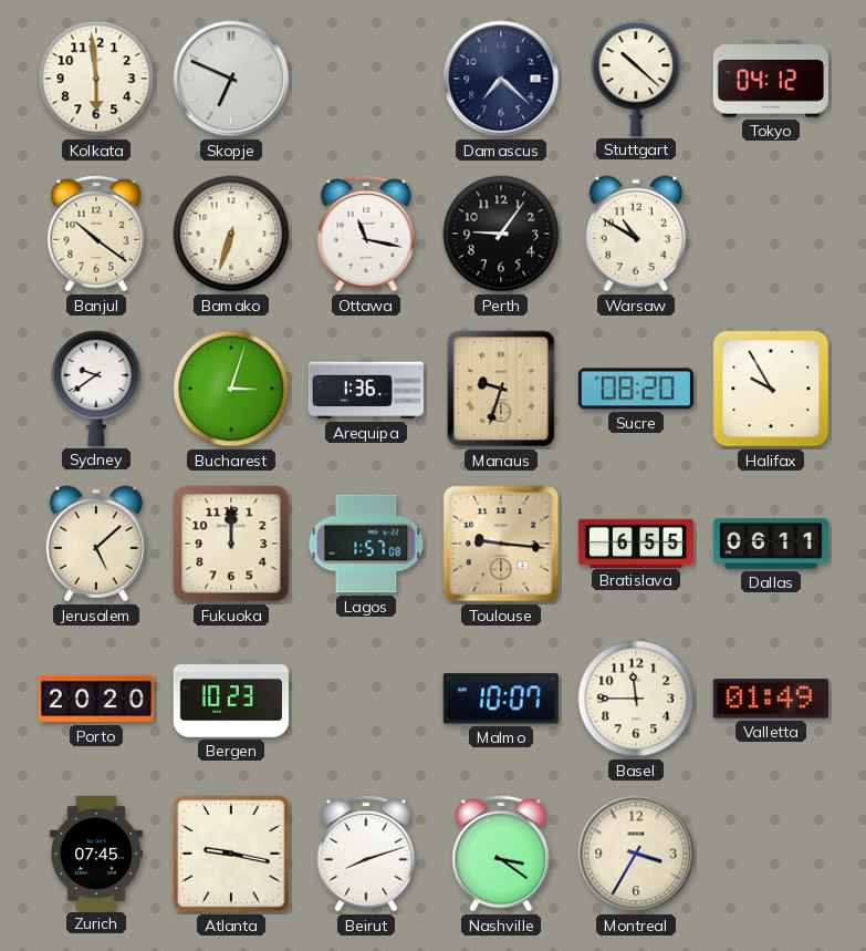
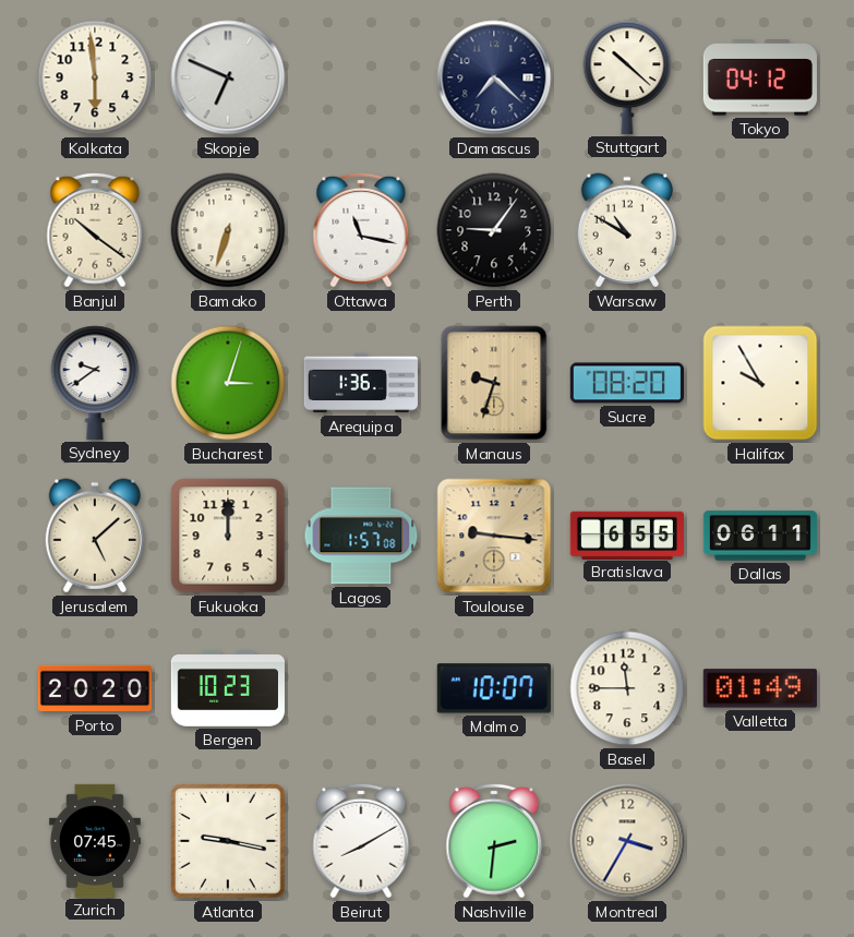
Beirut: 8:12 -> 8:10
Nashville: 3:21 -> 2:31
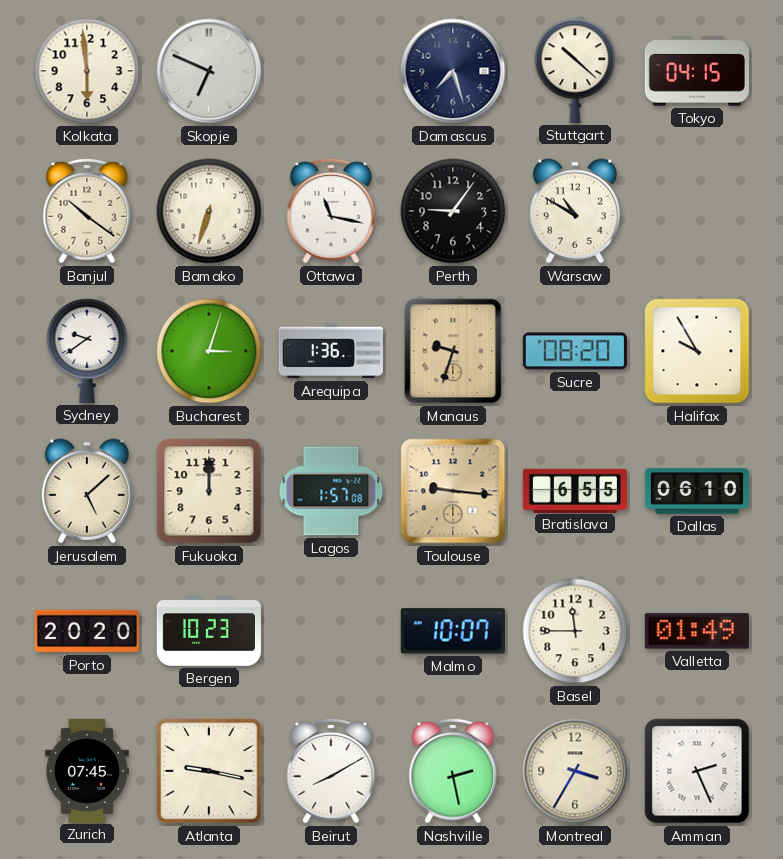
Damascus: 7:22 -> 7:27
Tokyo: 04:12 -> 04:15
Dallas: 06:11 -> 06:10
Nashville: 2:31 -> 2:28
Amman: none -> 2:26
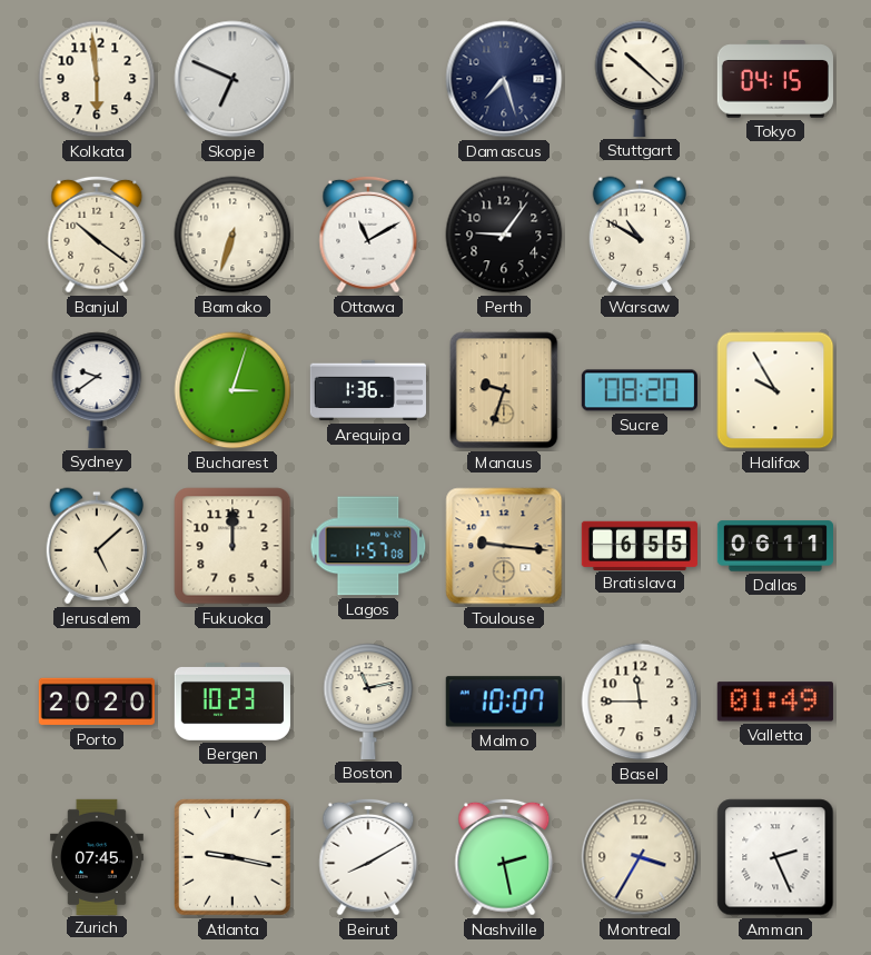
Ottawa: 11:17 -> 11:10
Dallas: 06:10 -> 06:11
Boston: none -> 11:13
